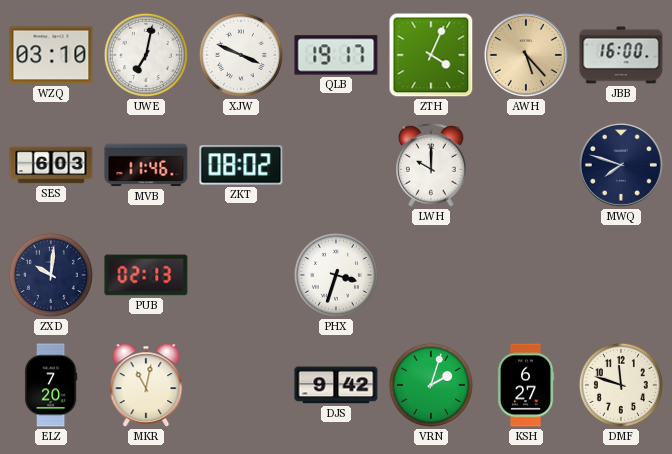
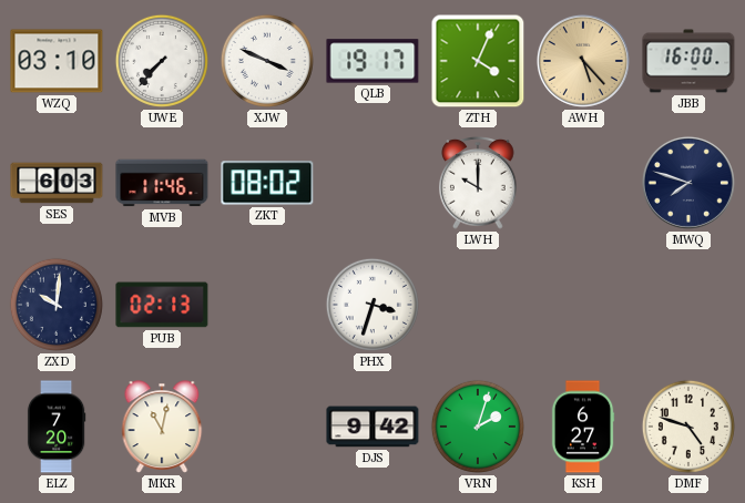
UWE: 7:02 -> 7:37
DMF: 11:48 -> 4:48
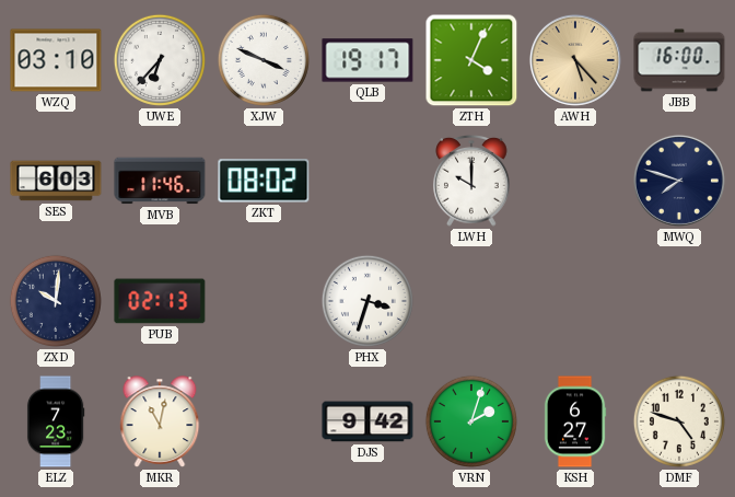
UWE: 7:37 -> 6:37
ELZ: 7:20 -> 7:23
